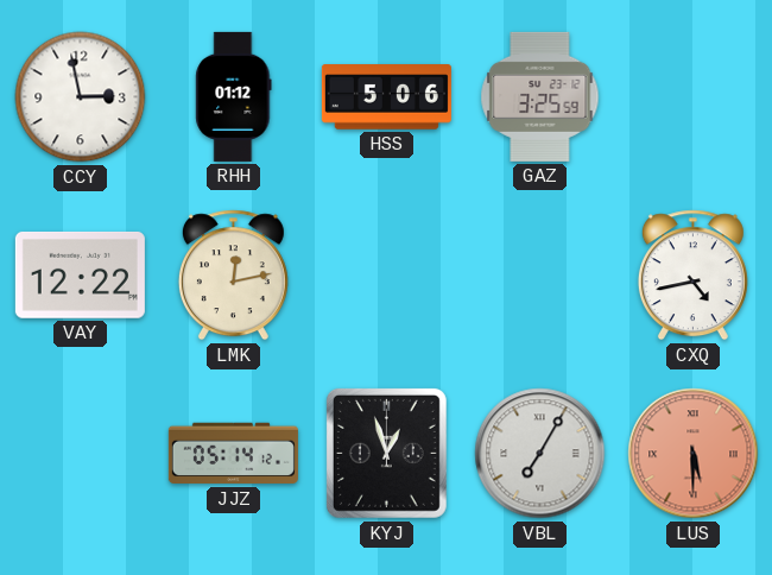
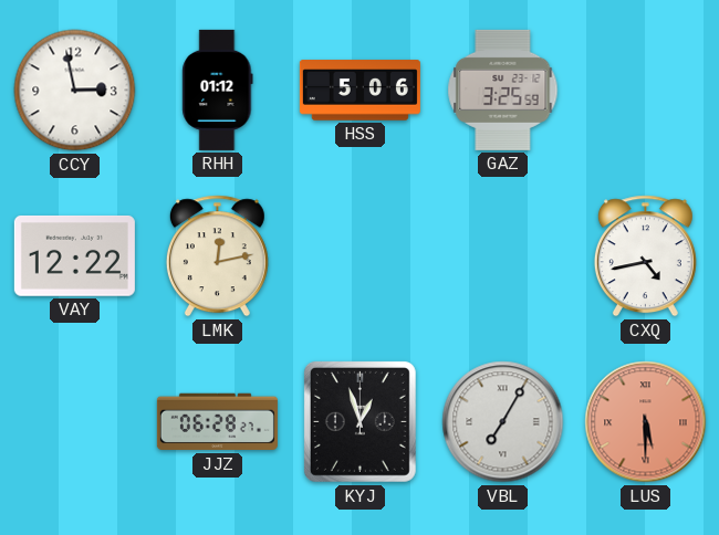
JJZ: 05:14 -> 06:28
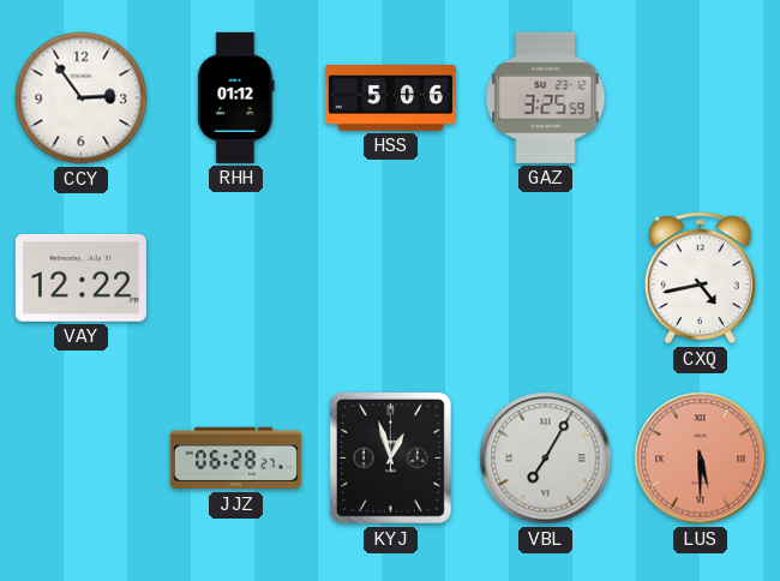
CCY: 2:58 -> 2:54
LMK: 12:13 -> none
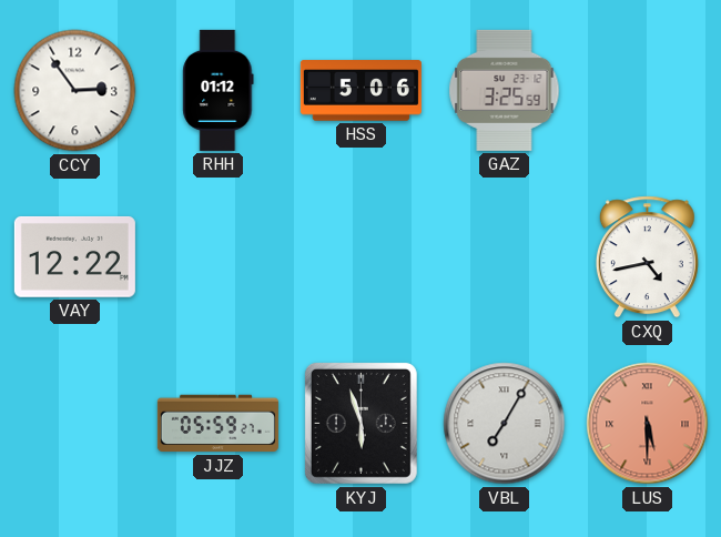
JJZ: 06:28 -> 05:59
KYJ: 12:57 -> 5:57
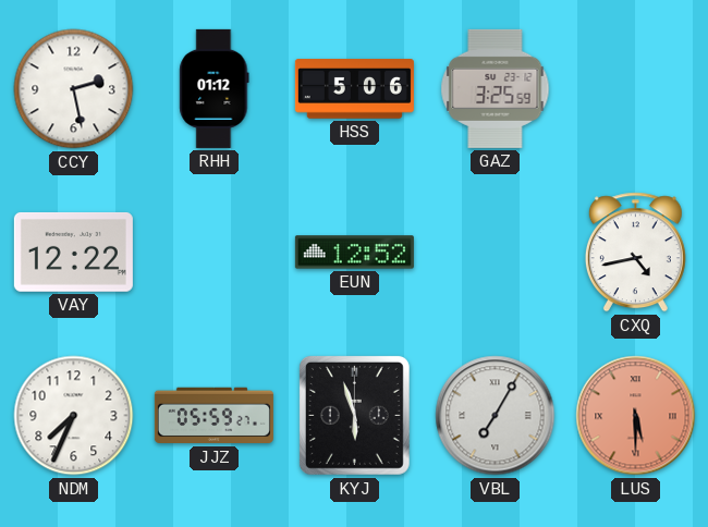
CCY: 2:54 -> 2:28
EUN: none -> 12:52
NDM: none -> 7:34
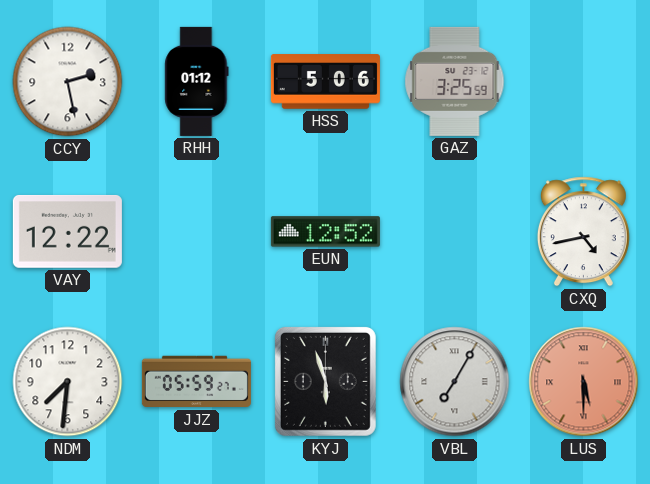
NDM: 7:34 -> 7:31
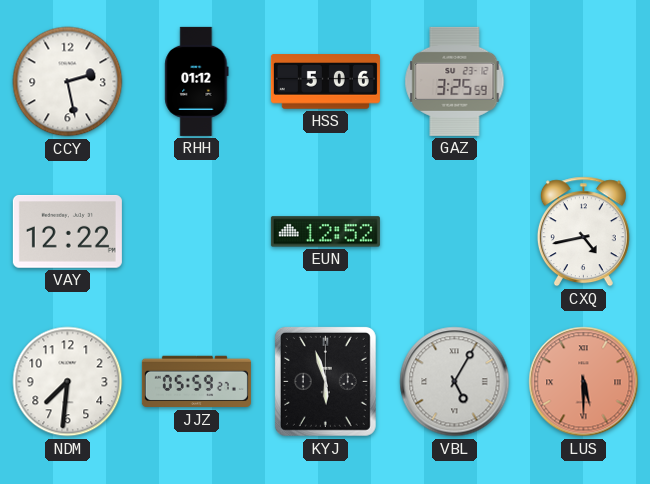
VBL: 7:05 -> 5:05
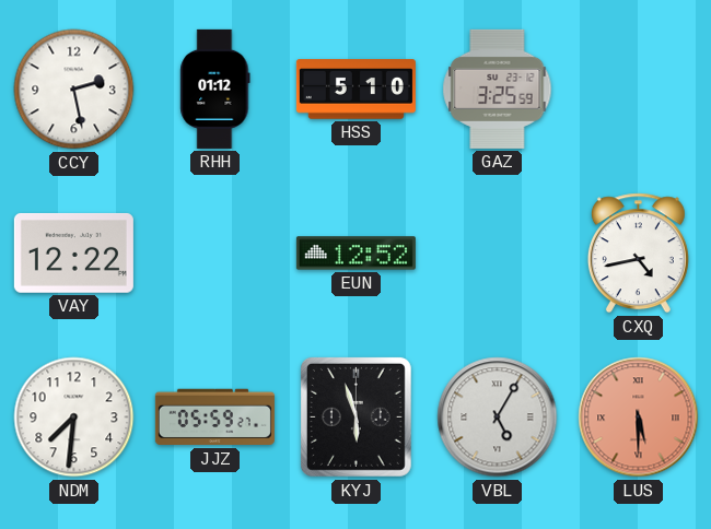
HSS: 5:06 -> 5:10
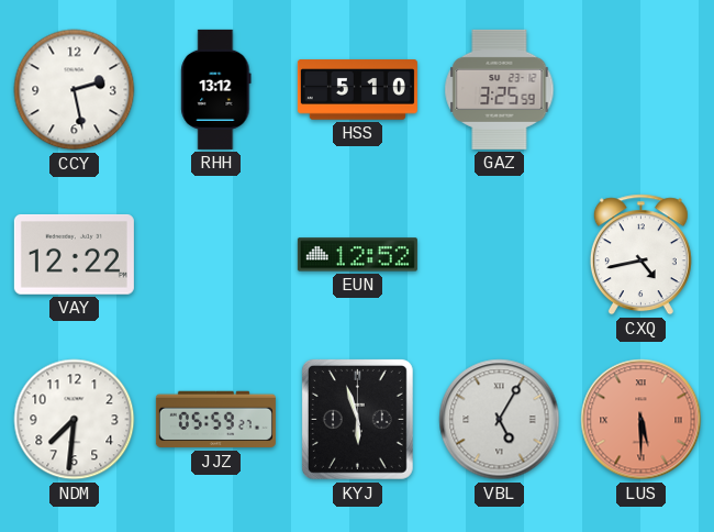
RHH: 01:12 -> 13:12
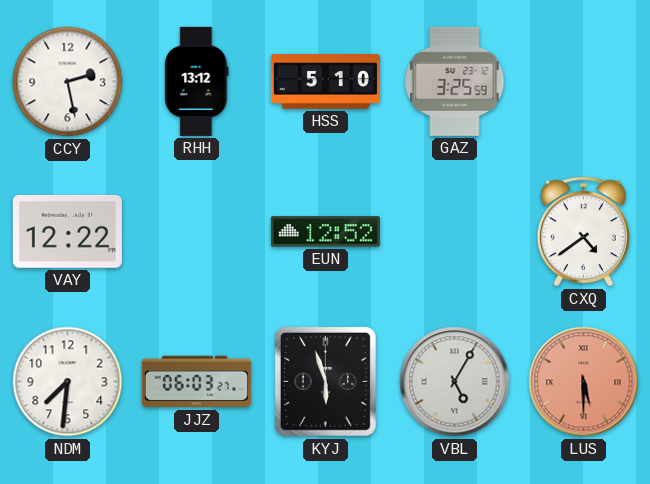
CXQ: 4:43 -> 4:39
JJZ: 05:59 -> 06:03
